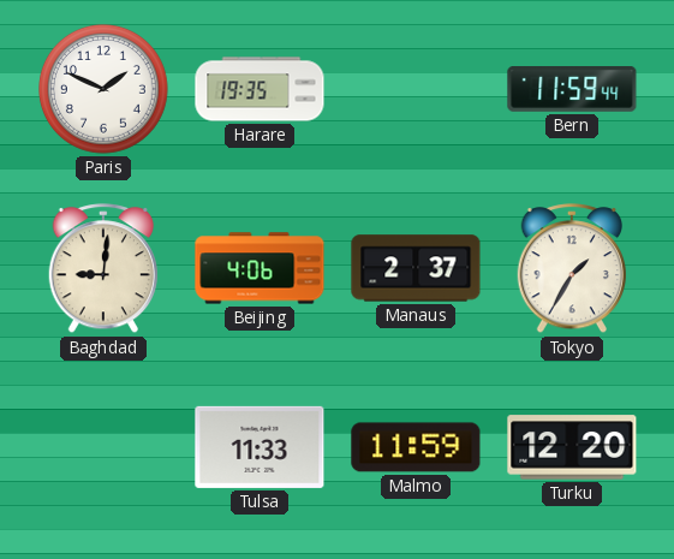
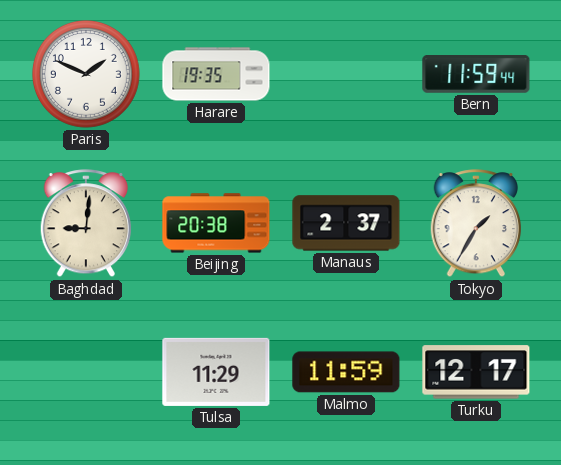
Beijing: 4:06 -> 20:38
Tulsa: 11:33 -> 11:29
Turku: 12:20 -> 12:17
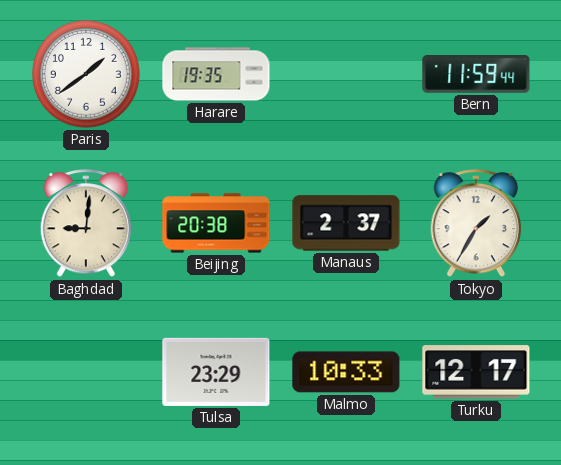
Paris: 1:49 -> 1:39
Tulsa: 11:29 -> 23:29
Malmo: 11:59 -> 10:33
